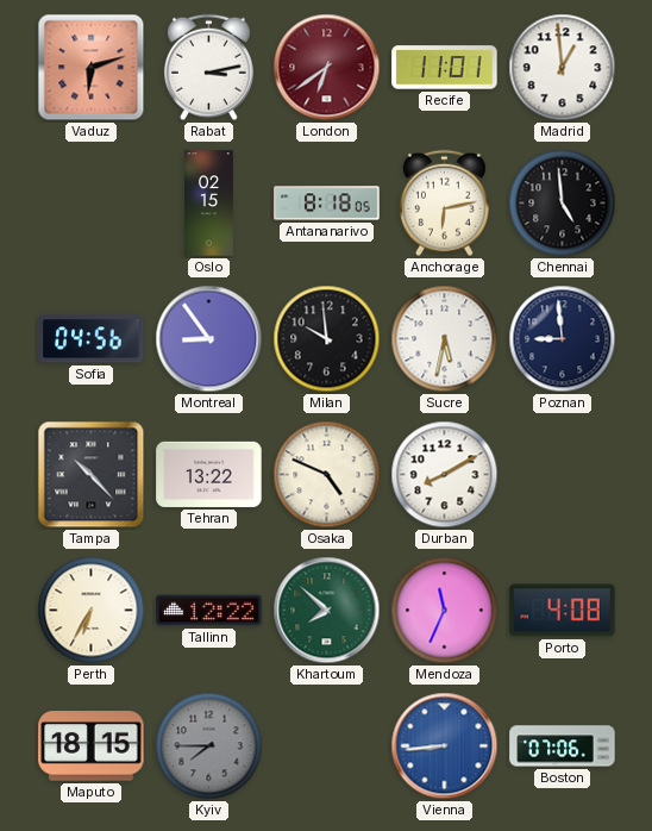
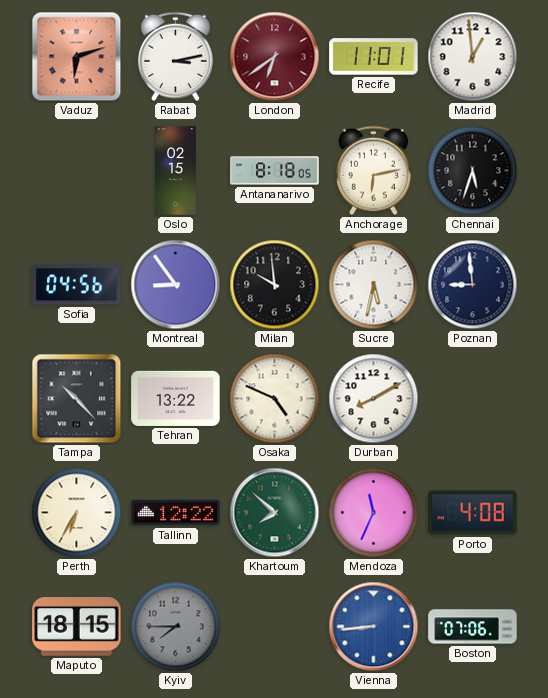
Chennai: 4:59 -> 5:33
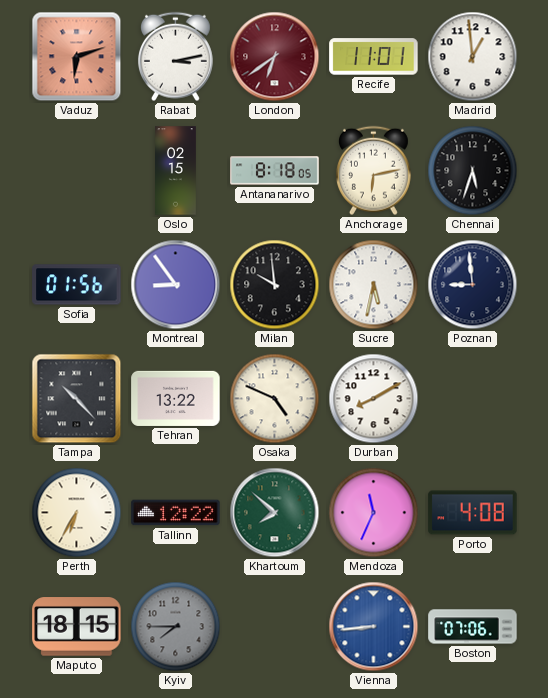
Sofia: 04:56 -> 01:56
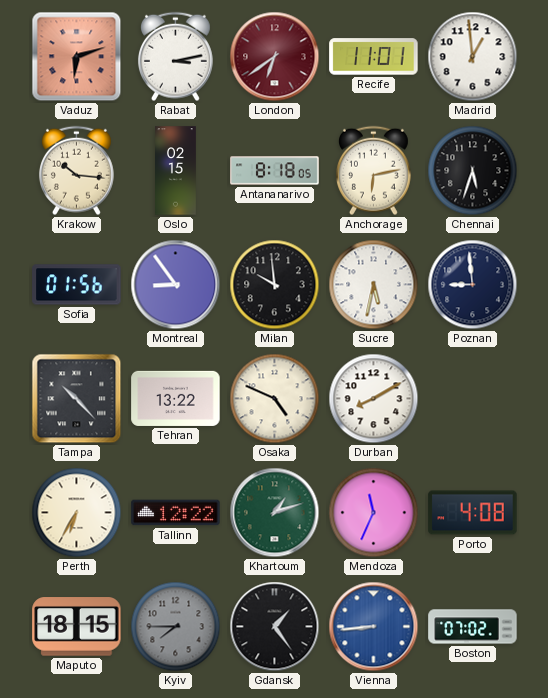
Krakow: none -> 10:16
Khartoum: 7:52 -> 1:12
Gdansk: none -> 1:24
Boston: 07:06 -> 07:02
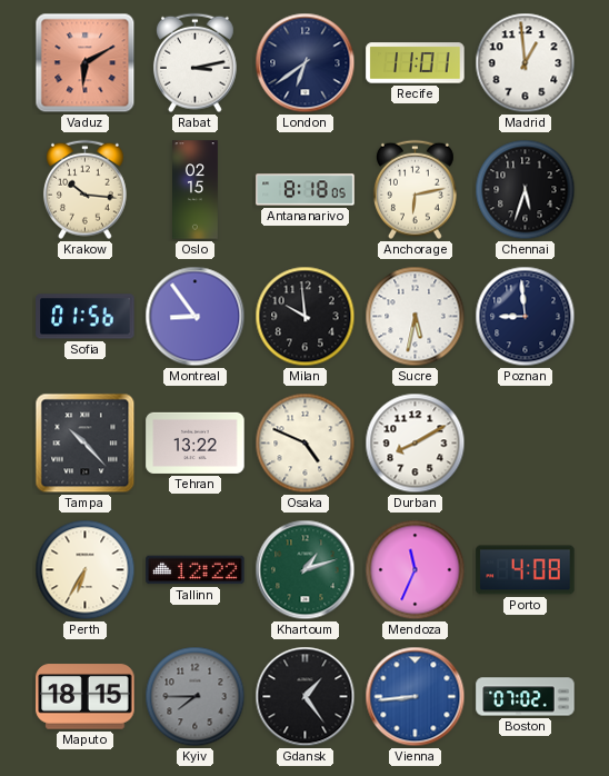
Vaduz: 6:12 -> 6:10
London dial: burgundy -> navy
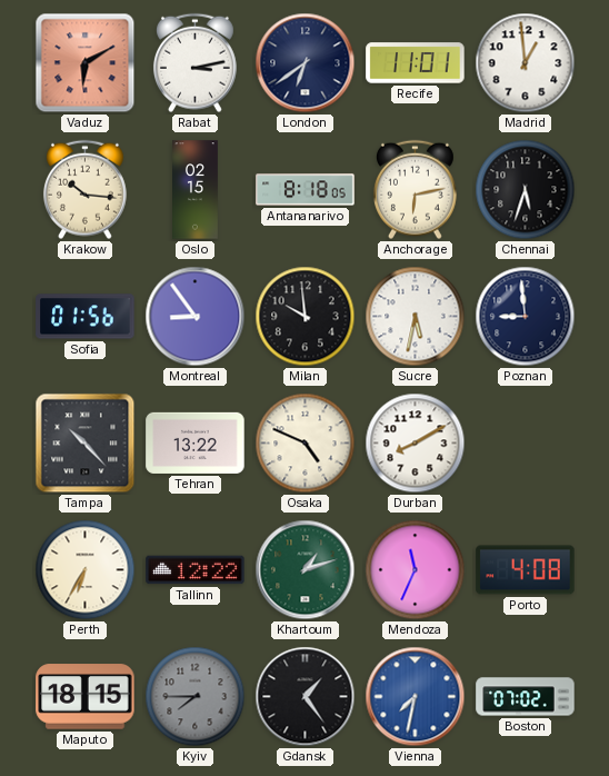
Vienna: 8:44 -> 7:32
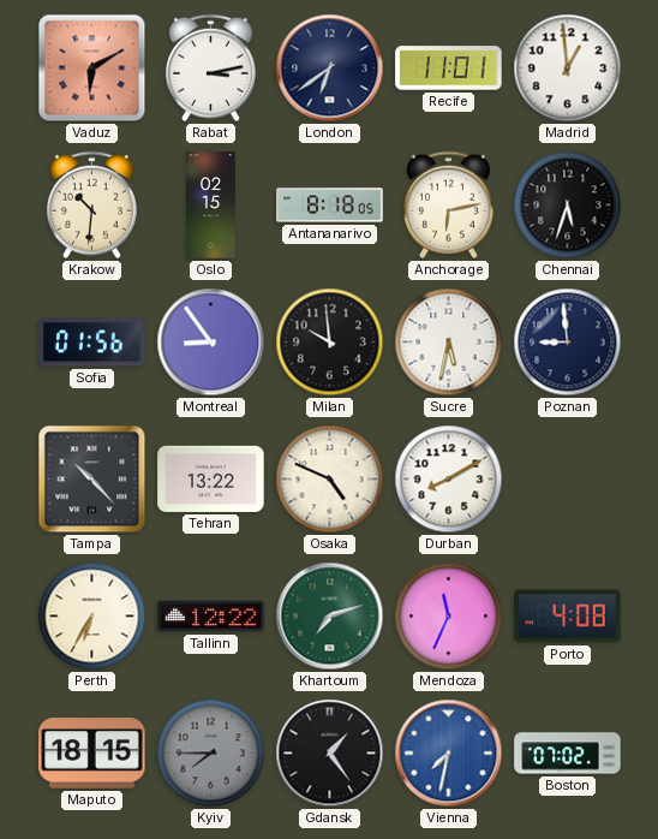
Krakow: 10:16 -> 10:31
Khartoum: 1:12 -> 7:12
